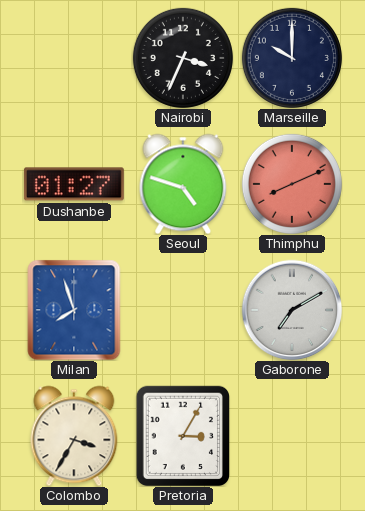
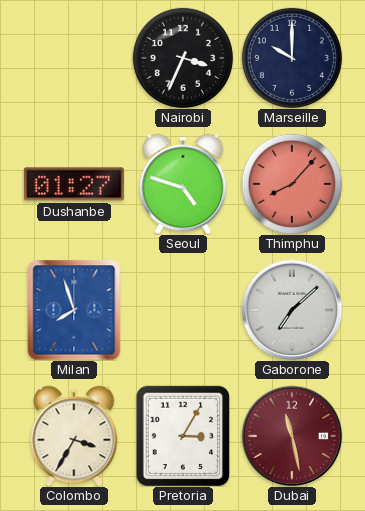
Thimphu: 8:11 -> 8:07
Gaborone: 7:10 -> 7:08
Dubai: none -> 11:28
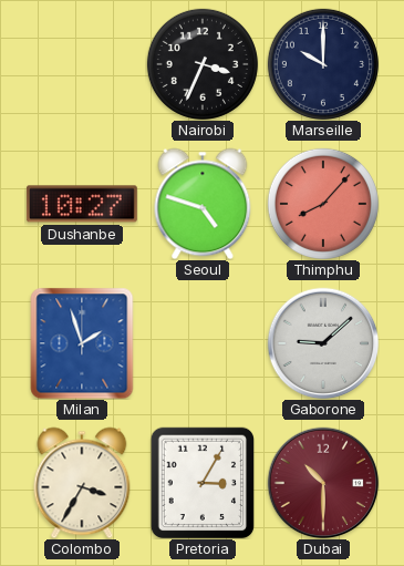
Dushanbe: 01:27 -> 10:27
Milan: 7:57 -> 1:57
Gaborone: 7:08 -> 9:08
Dubai: 11:28 -> 10:30
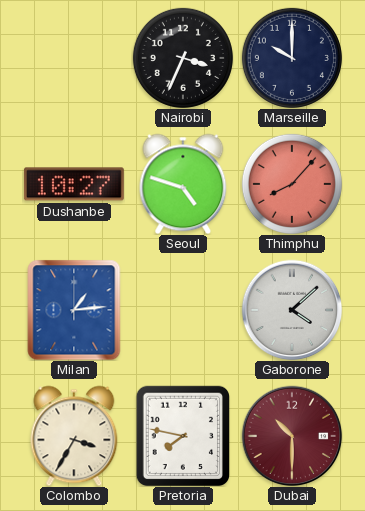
Milan: 1:57 -> 1:14
Gaborone: 9:08 -> 4:08
Pretoria: 3:05 -> 7:47
